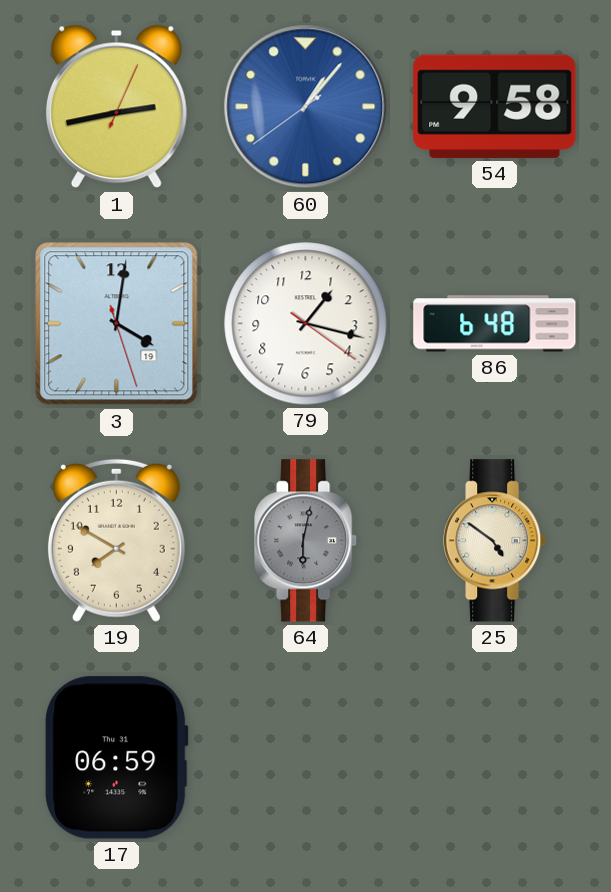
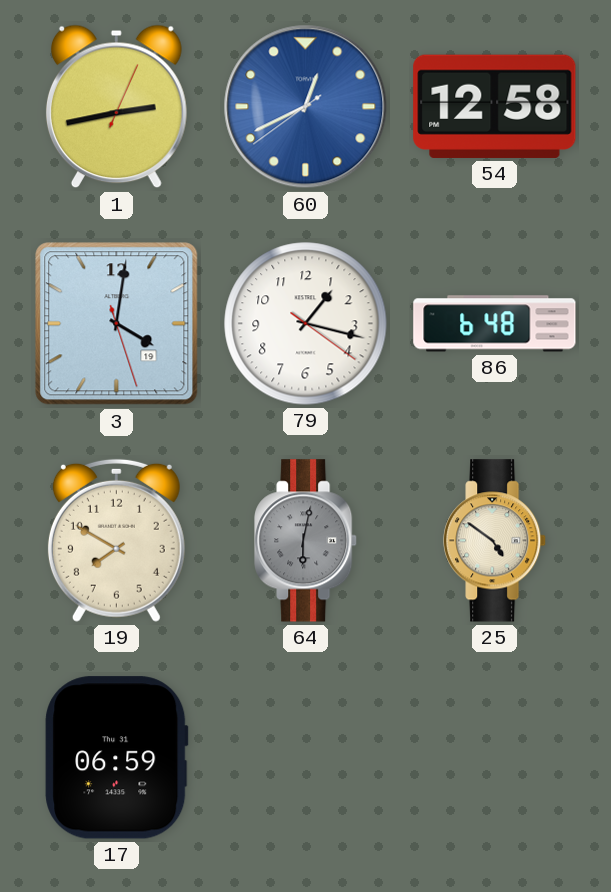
60: 1:06 -> 12:40
54: 9:58 -> 12:58
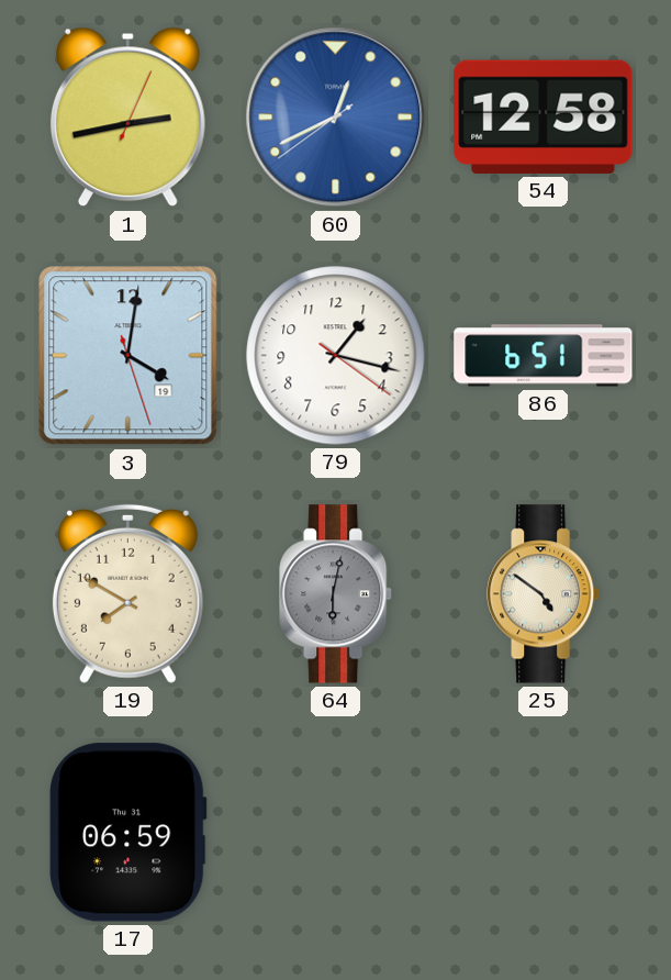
86: 6:48 -> 6:51
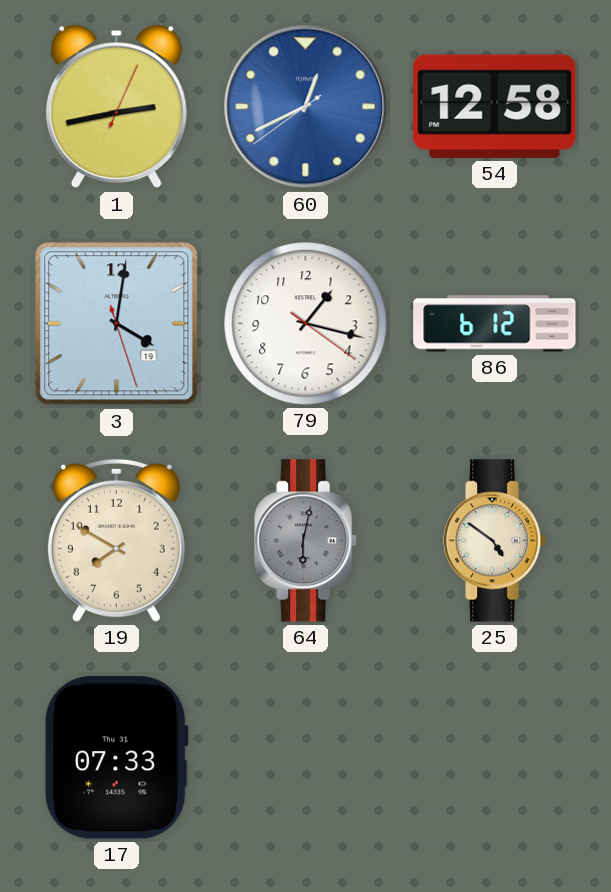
86: 6:51 -> 6:12
17: 06:59 -> 07:33
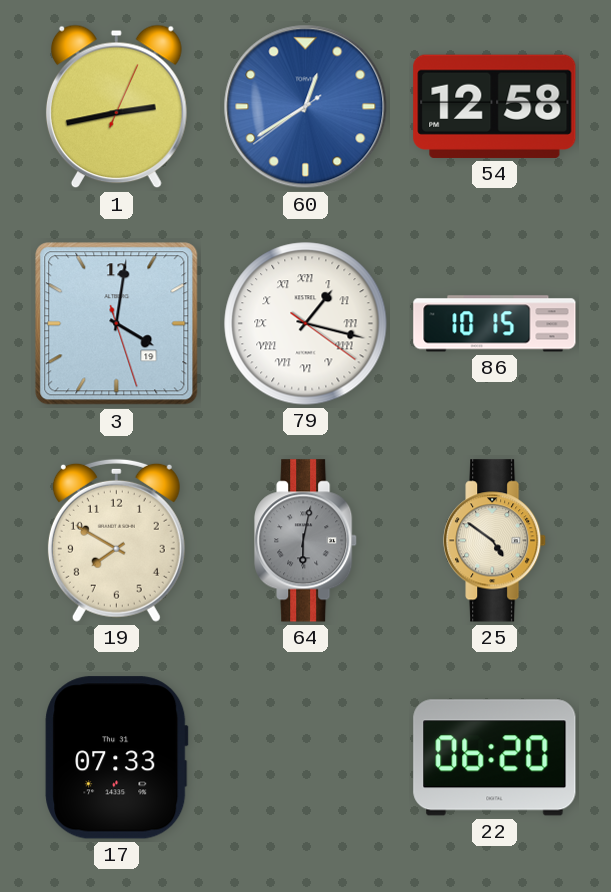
60: 12:40 -> 12:39
79 numerals: Arabic -> Roman
86: 6:12 -> 10:15
22: none -> 06:20
